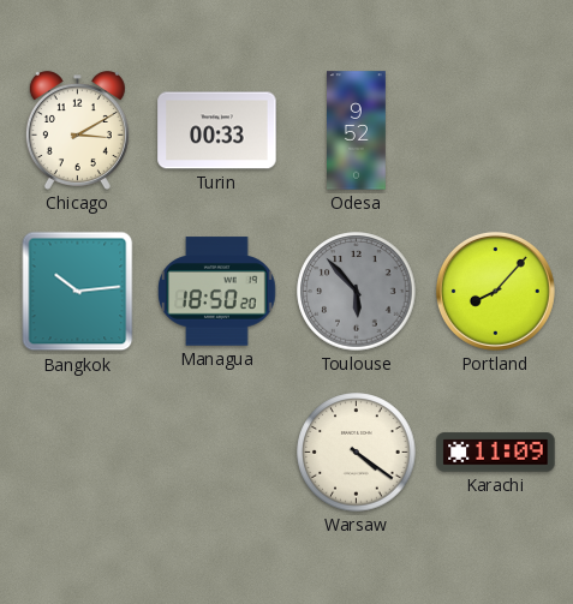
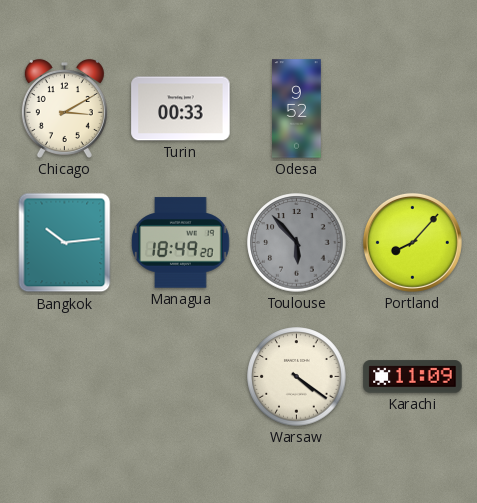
Managua: 18:50 -> 18:49
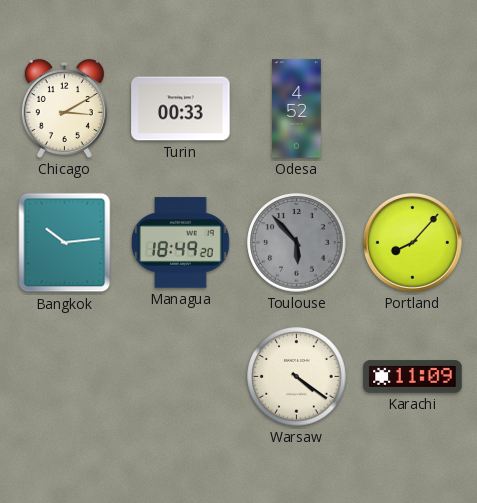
Odesa: 9:52 -> 4:52
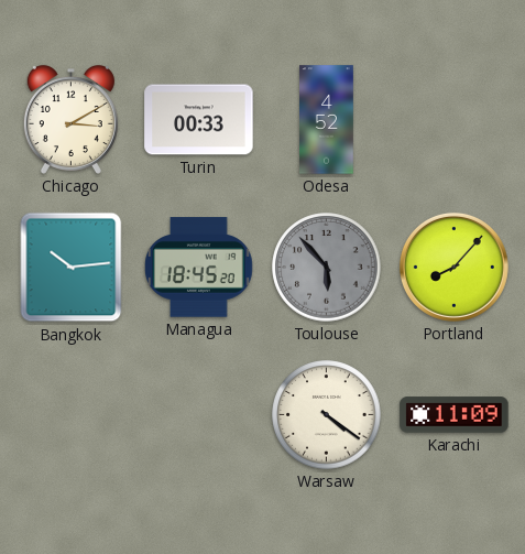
Managua: 18:49 -> 18:45
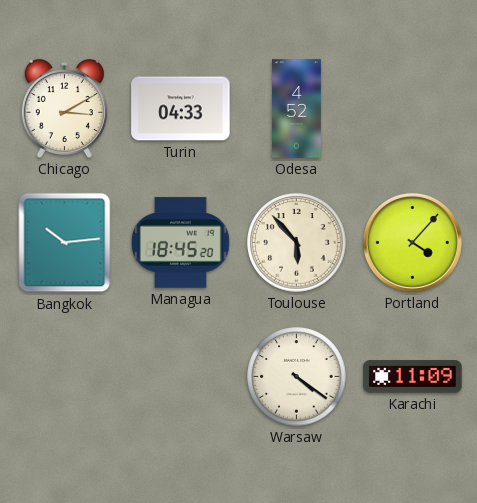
Turin: 00:33 -> 04:33
Toulouse dial: grey -> cream
Portland: 8:07 -> 4:07
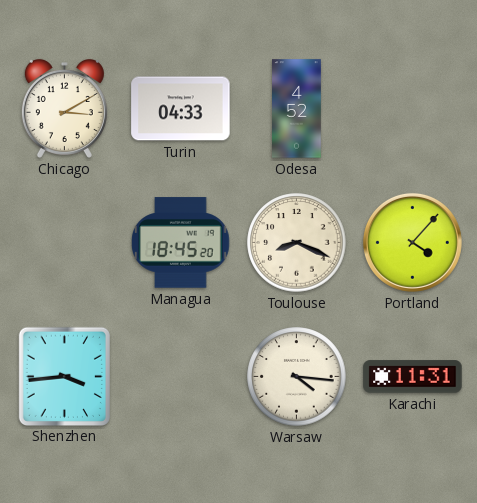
Bangkok: 10:14 -> none
Toulouse: 5:53 -> 8:19
Shenzhen: none -> 3:44
Warsaw: 4:21 -> 4:16
Karachi: 11:09 -> 11:31
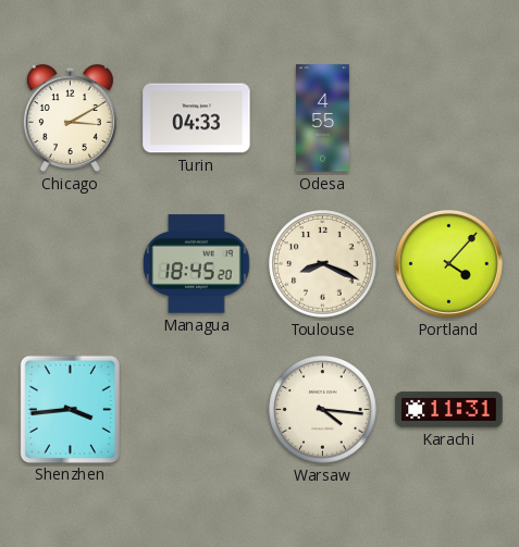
Odesa: 4:52 -> 4:55
